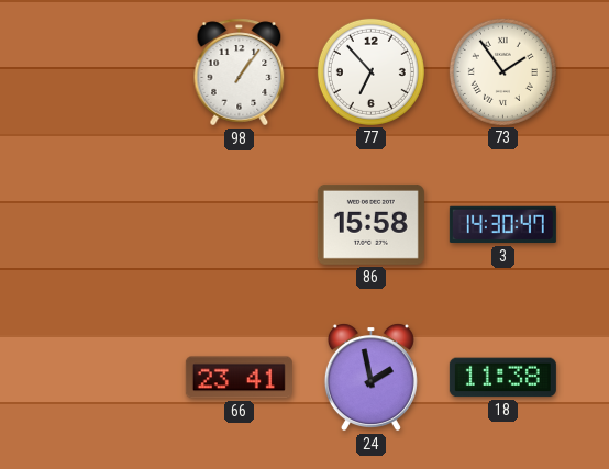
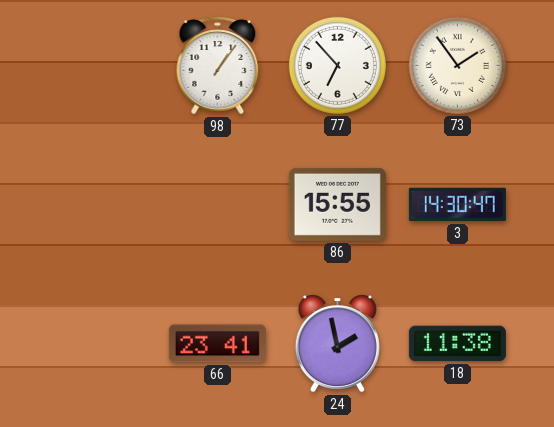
86: 15:58 -> 15:55
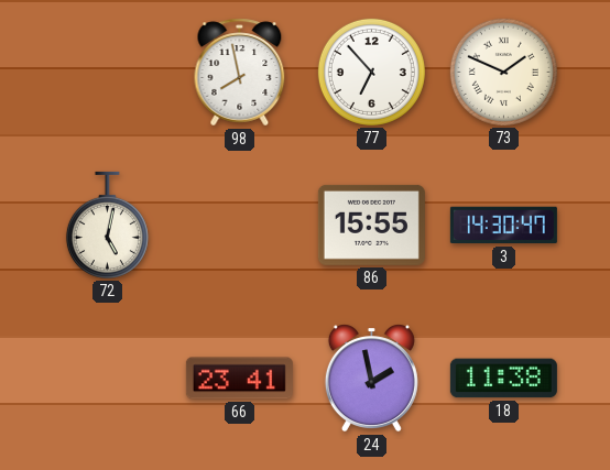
98: 1:06 -> 7:58
73: 1:54 -> 1:49
72: none -> 5:02
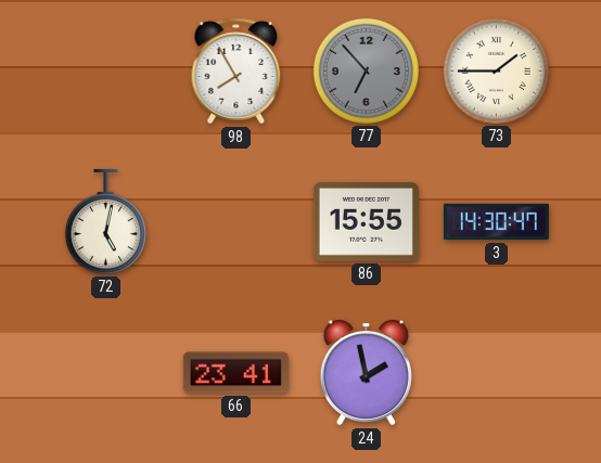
98: 7:58 -> 7:55
77 dial: white -> grey
73: 1:49 -> 1:45
18: 11:38 -> none
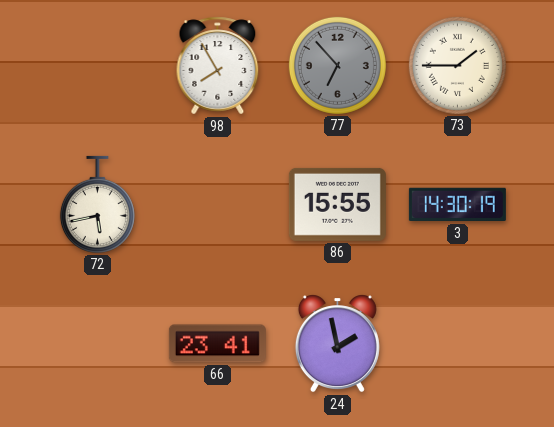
72: 5:02 -> 5:43
3: 14:30:47 -> 14:30:19
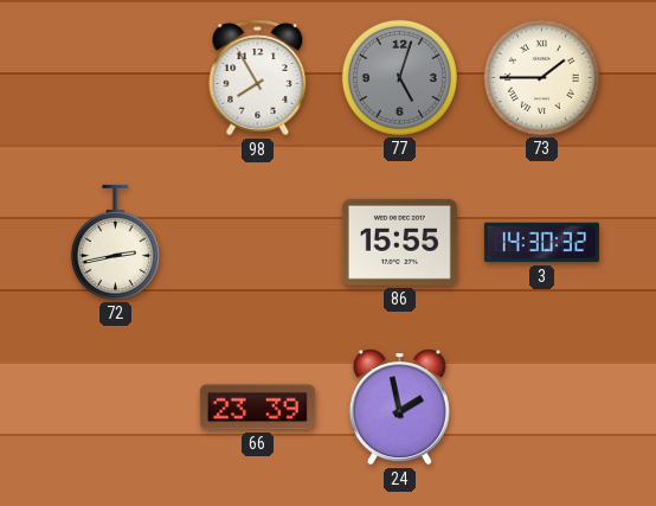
77: 6:53 -> 5:03
72: 5:43 -> 2:43
3: 14:30:19 -> 14:30:32
66: 23:41 -> 23:39
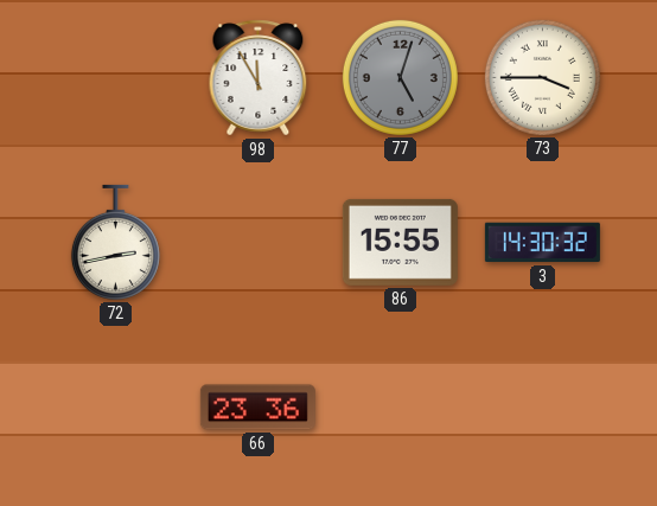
98: 7:55 -> 11:55
73: 1:45 -> 3:45
66: 23:39 -> 23:36
24: 1:58 -> none
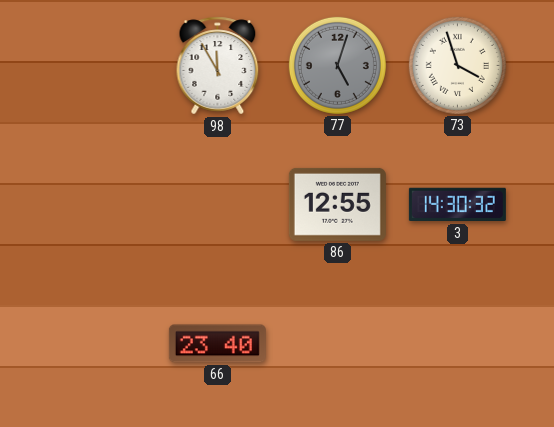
73: 3:45 -> 3:57
72: 2:43 -> none
86: 15:55 -> 12:55
66: 23:36 -> 23:40
